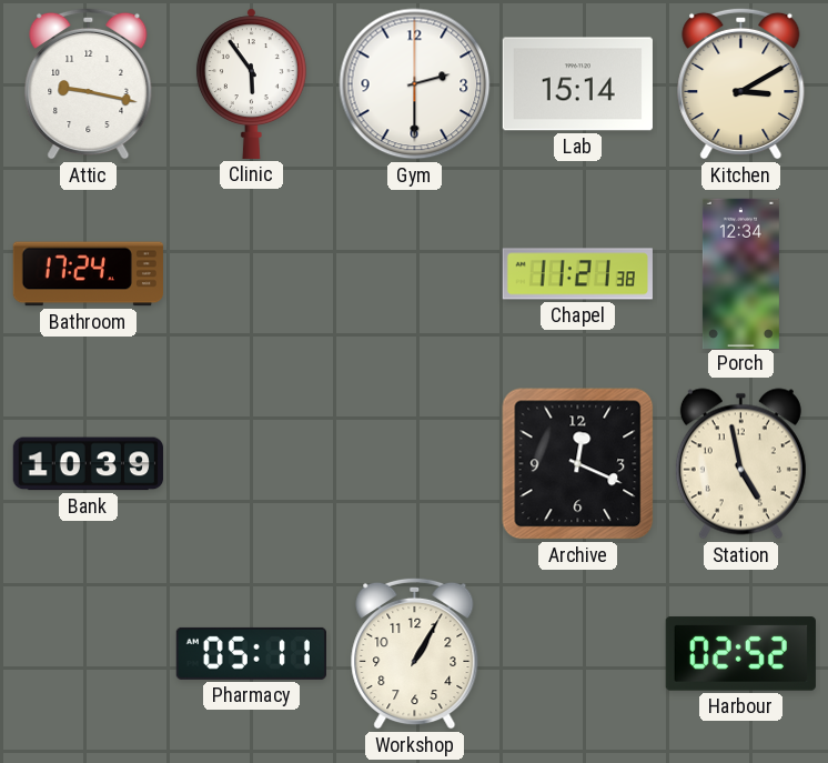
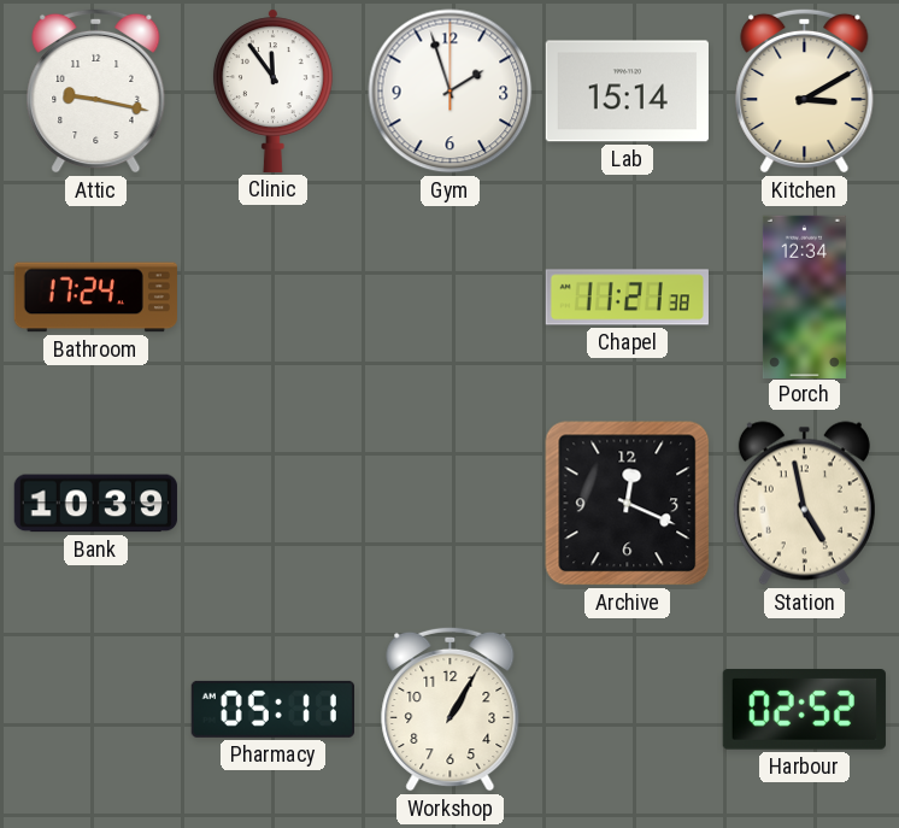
Clinic: 5:54 -> 11:54
Gym: 2:30 -> 1:57
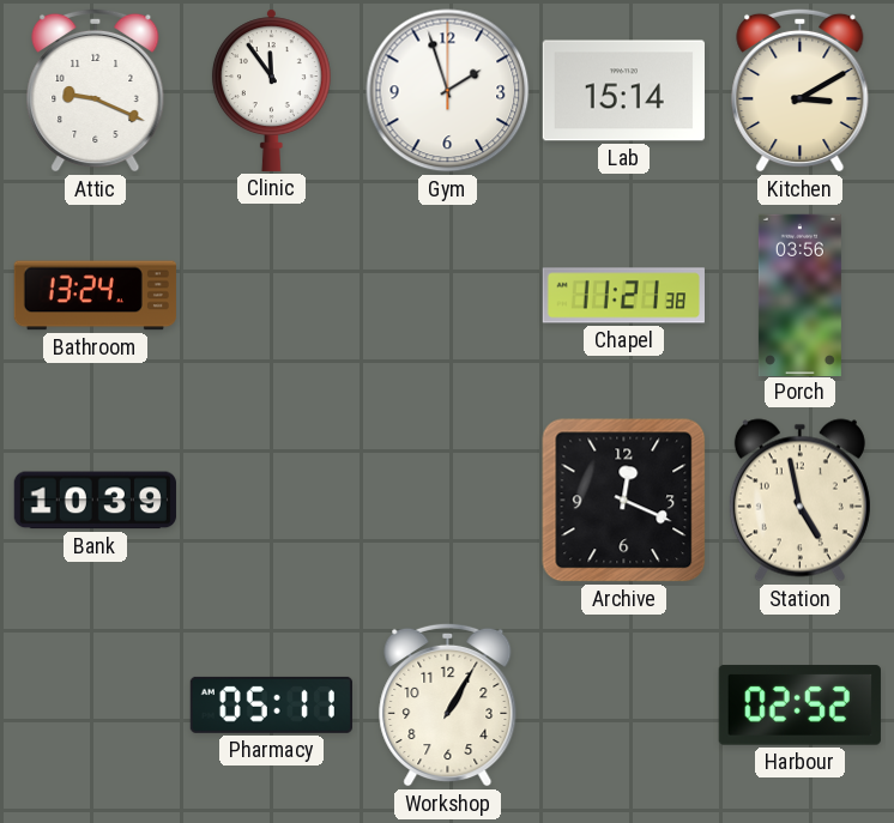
Attic: 9:17 -> 9:19
Bathroom: 17:24 -> 13:24
Porch: 12:34 -> 03:56
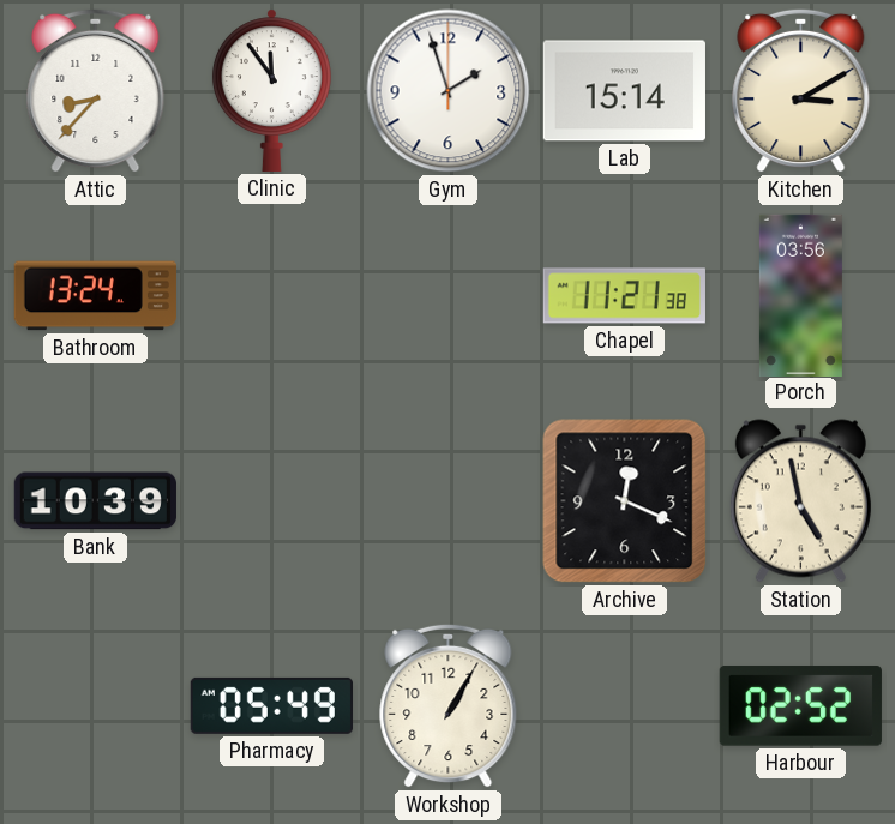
Attic: 9:19 -> 8:37
Pharmacy: 05:11 -> 05:49
